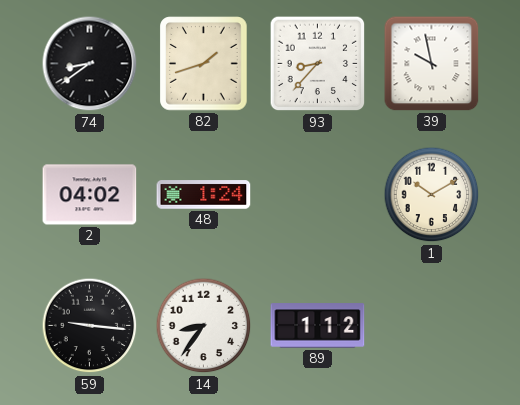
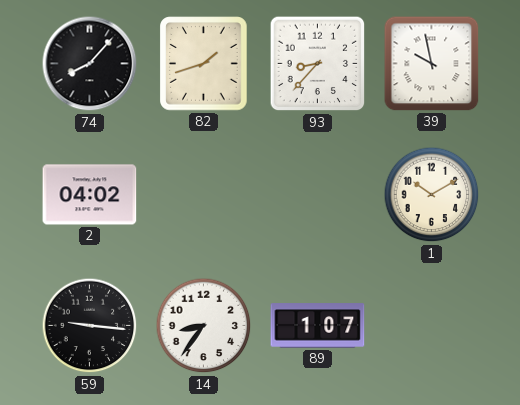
74: 8:39 -> 8:07
48: 1:24 -> none
89: 1:12 -> 1:07
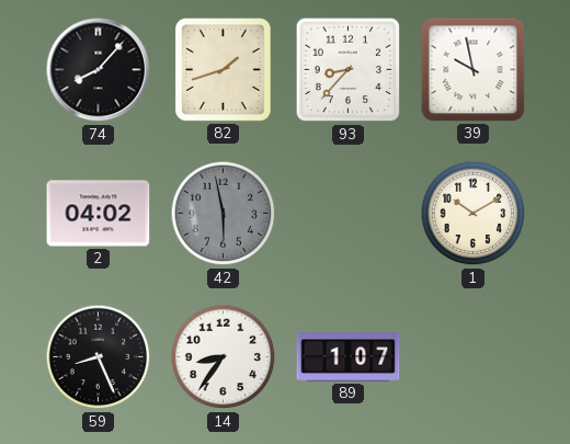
42: none -> 5:58
59: 9:16 -> 8:26
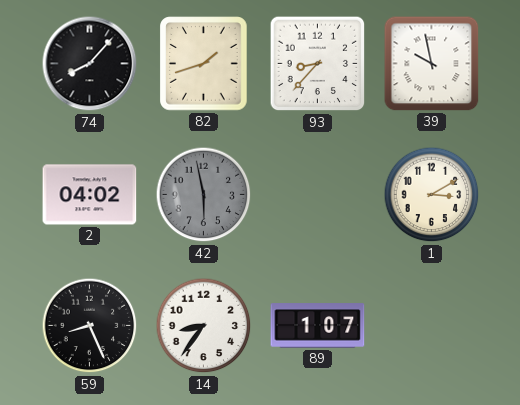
1: 10:10 -> 3:10
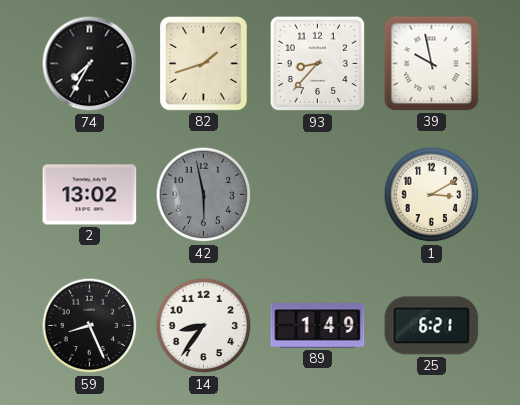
74: 8:07 -> 7:35
2: 04:02 -> 13:02
89: 1:07 -> 1:49
25: none -> 6:21
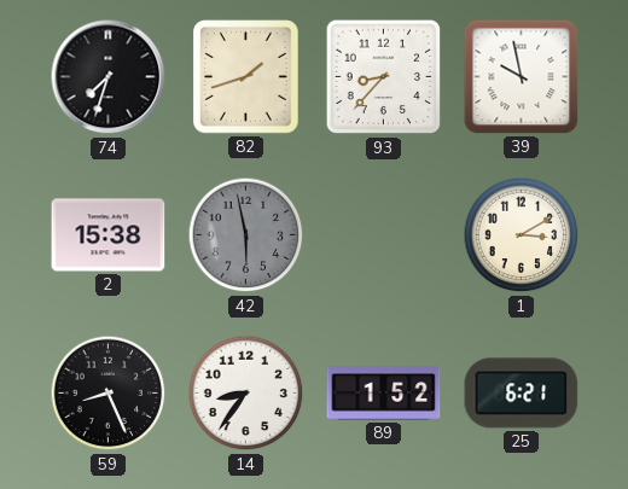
74: 7:35 -> 7:33
2: 13:02 -> 15:38
89: 1:49 -> 1:52
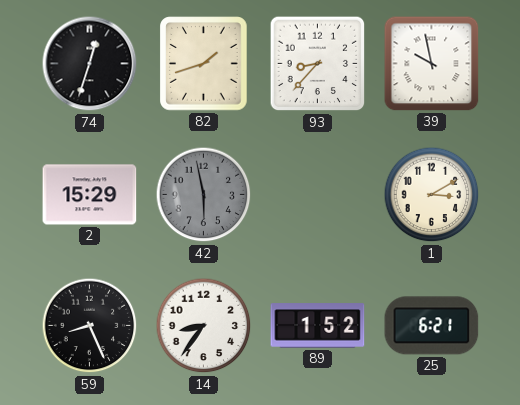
74: 7:33 -> 12:33
2: 15:38 -> 15:29
